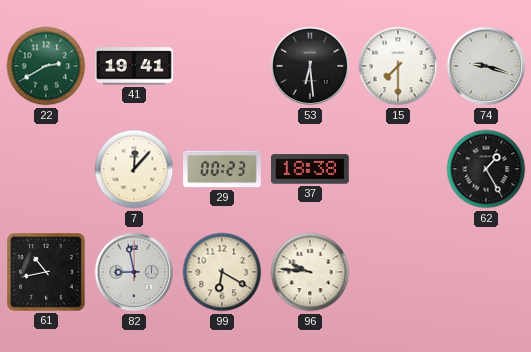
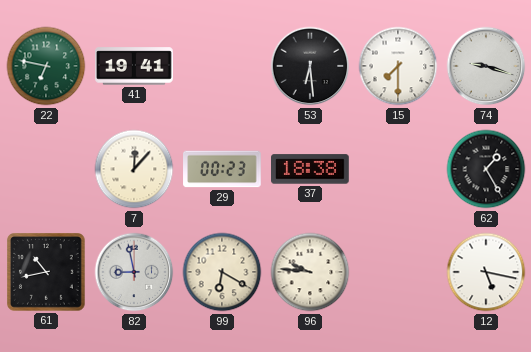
22: 2:40 -> 6:47
12: none -> 5:17
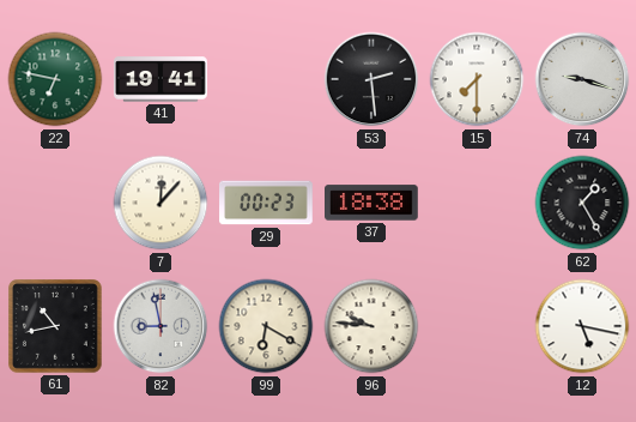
53: 6:29 -> 2:29
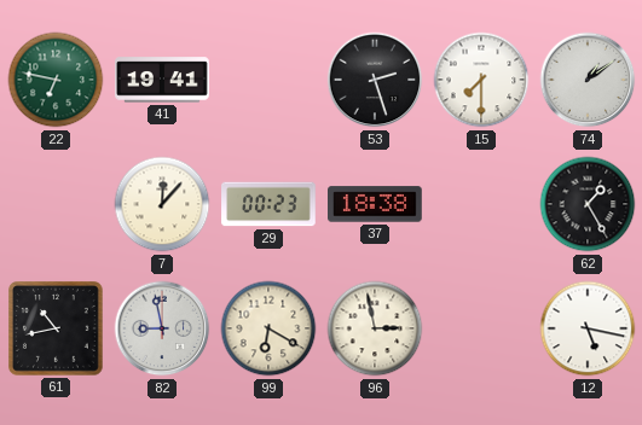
53: 2:29 -> 2:27
74: 9:18 -> 1:09
96: 9:46 -> 2:58
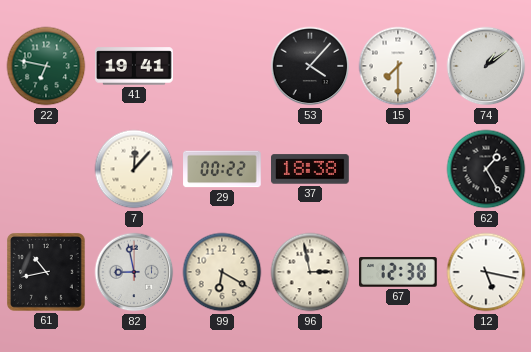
53: 2:27 -> 4:07
29: 00:23 -> 00:22
67: none -> 12:38
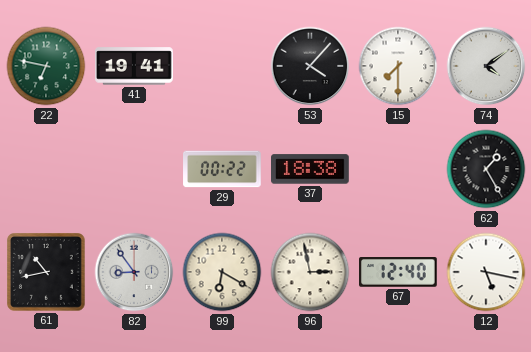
74: 1:09 -> 4:09
7: 12:07 -> none
82: 8:58 -> 8:54
67: 12:38 -> 12:40
